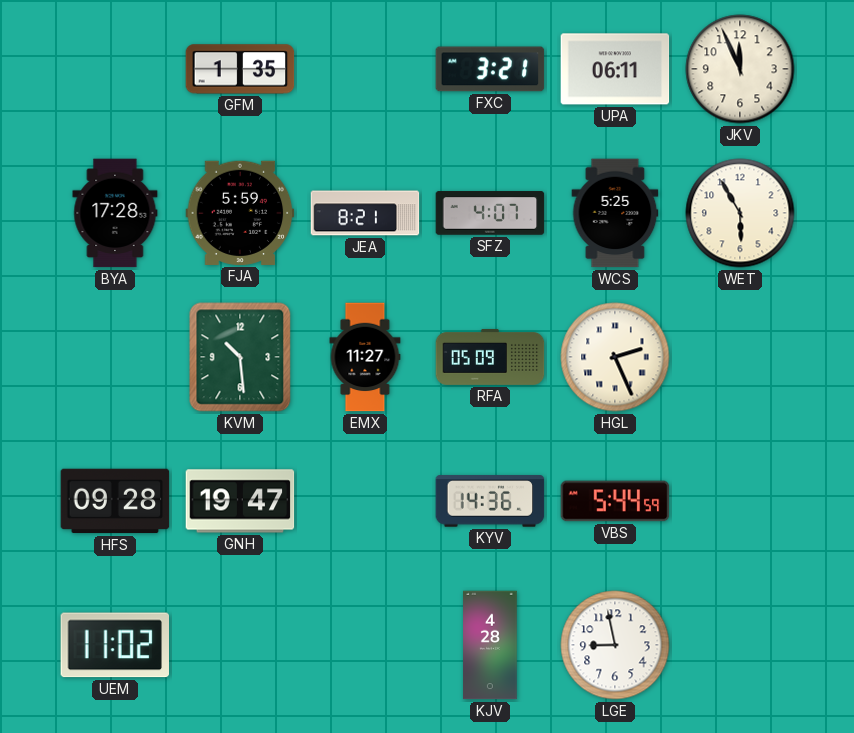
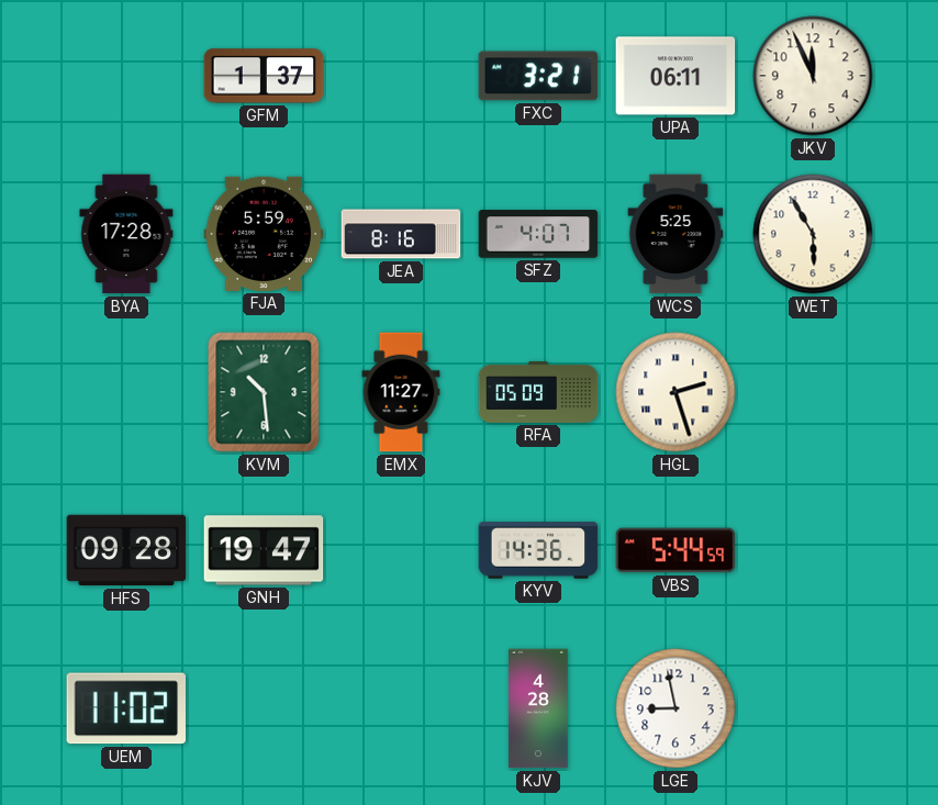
GFM: 1:35 -> 1:37
JEA: 8:21 -> 8:16
HGL: 2:26 -> 2:27
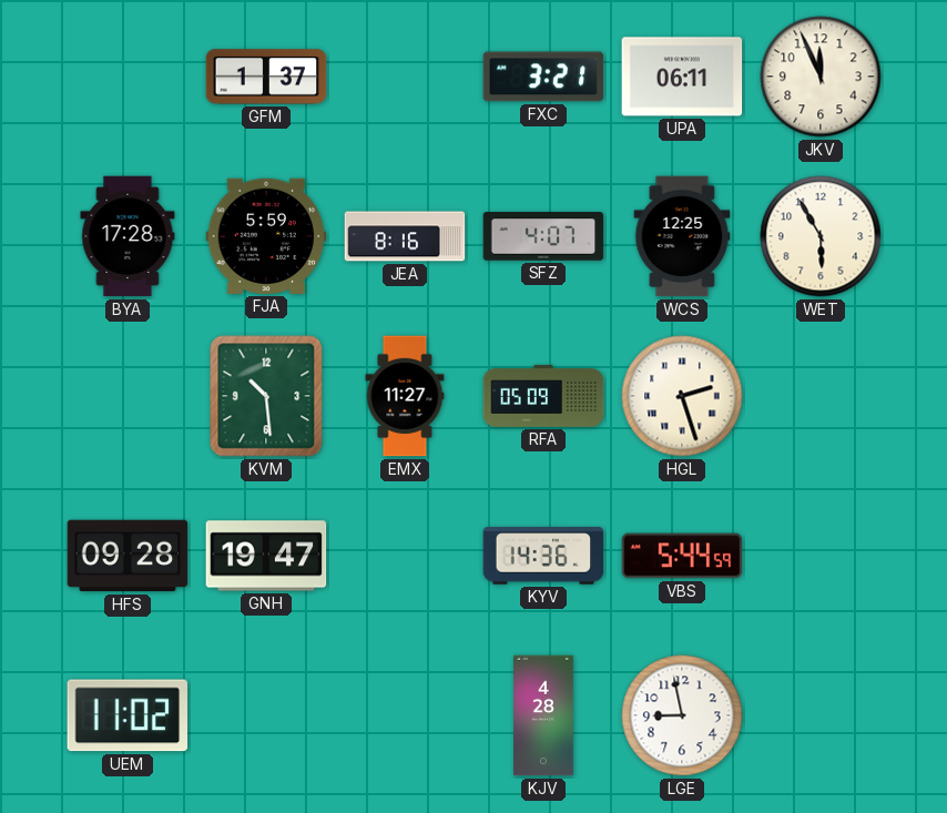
WCS: 5:25 -> 12:25
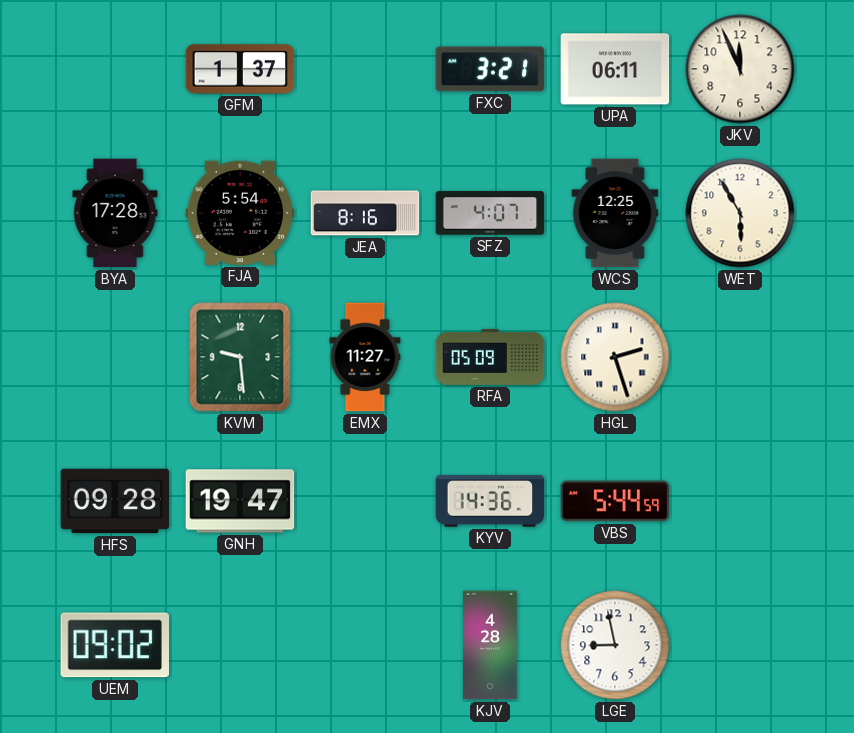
FJA: 5:59 -> 5:54
KVM: 10:29 -> 9:29
UEM: 11:02 -> 09:02
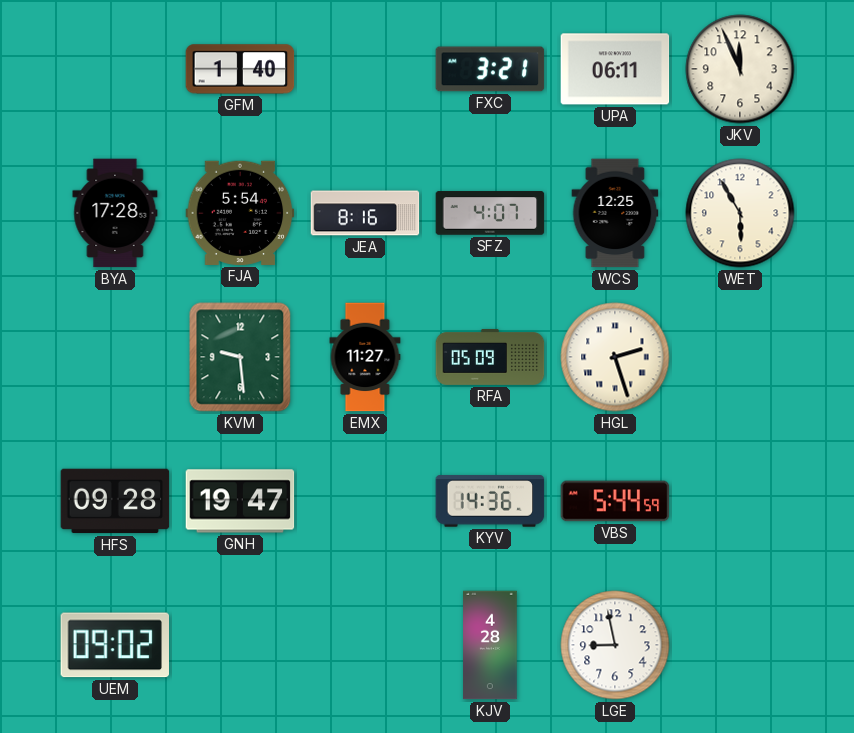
GFM: 1:37 -> 1:40
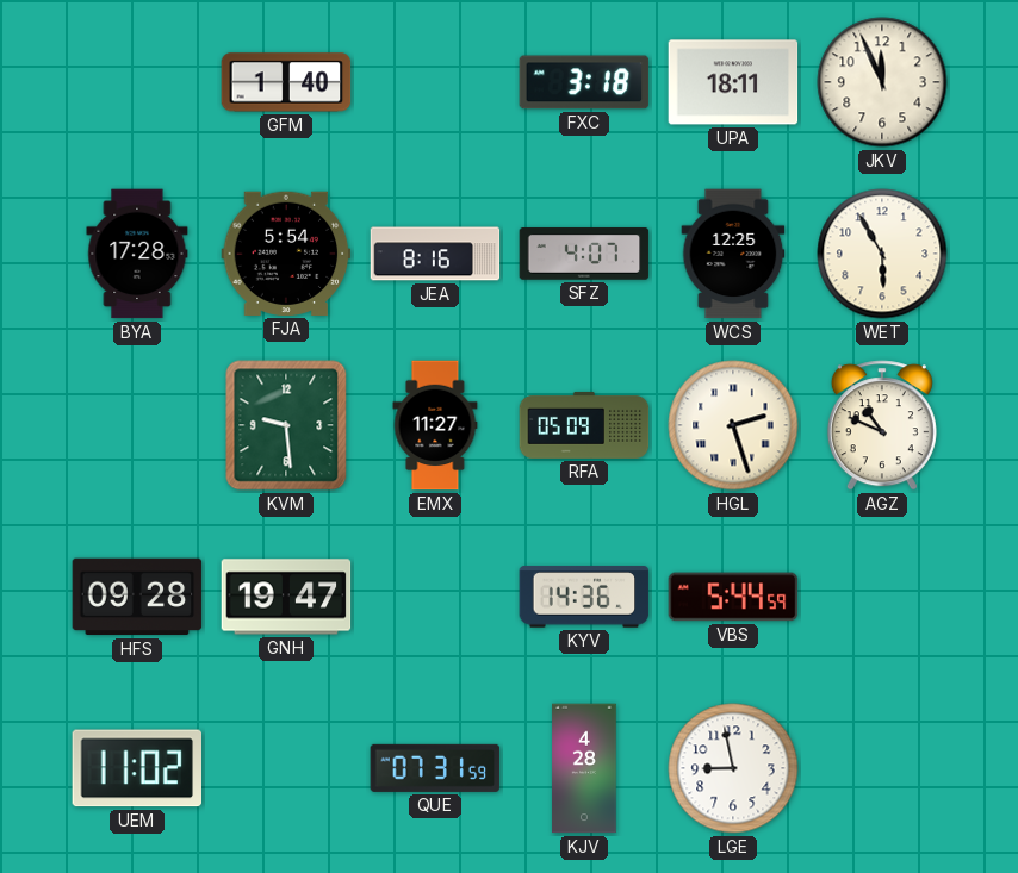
FXC: 3:21 -> 3:18
UPA: 06:11 -> 18:11
AGZ: none -> 10:49
UEM: 09:02 -> 11:02
QUE: none -> 07:31
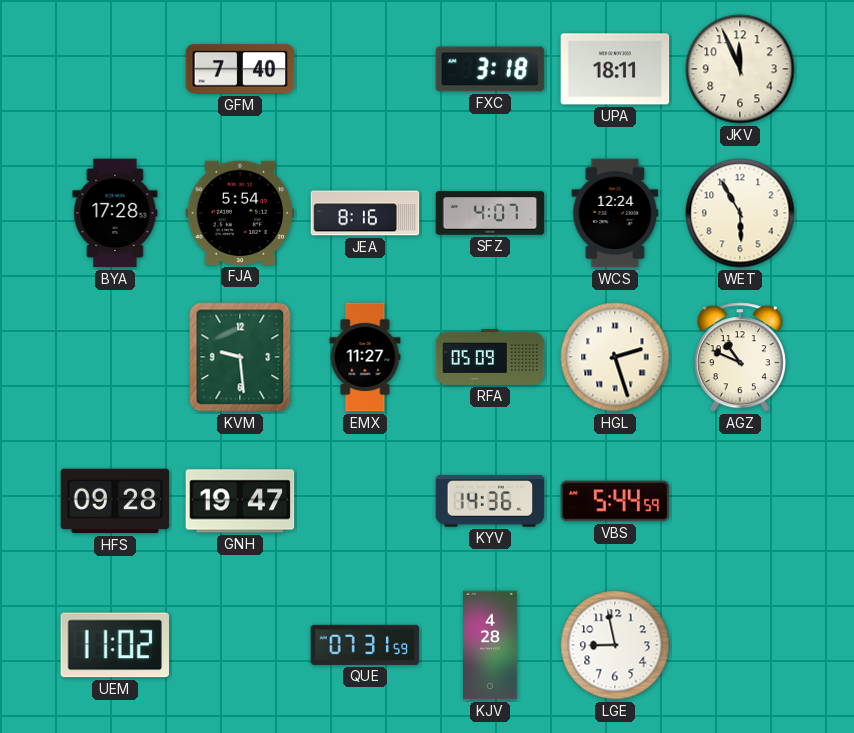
GFM: 1:40 -> 7:40
WCS: 12:25 -> 12:24
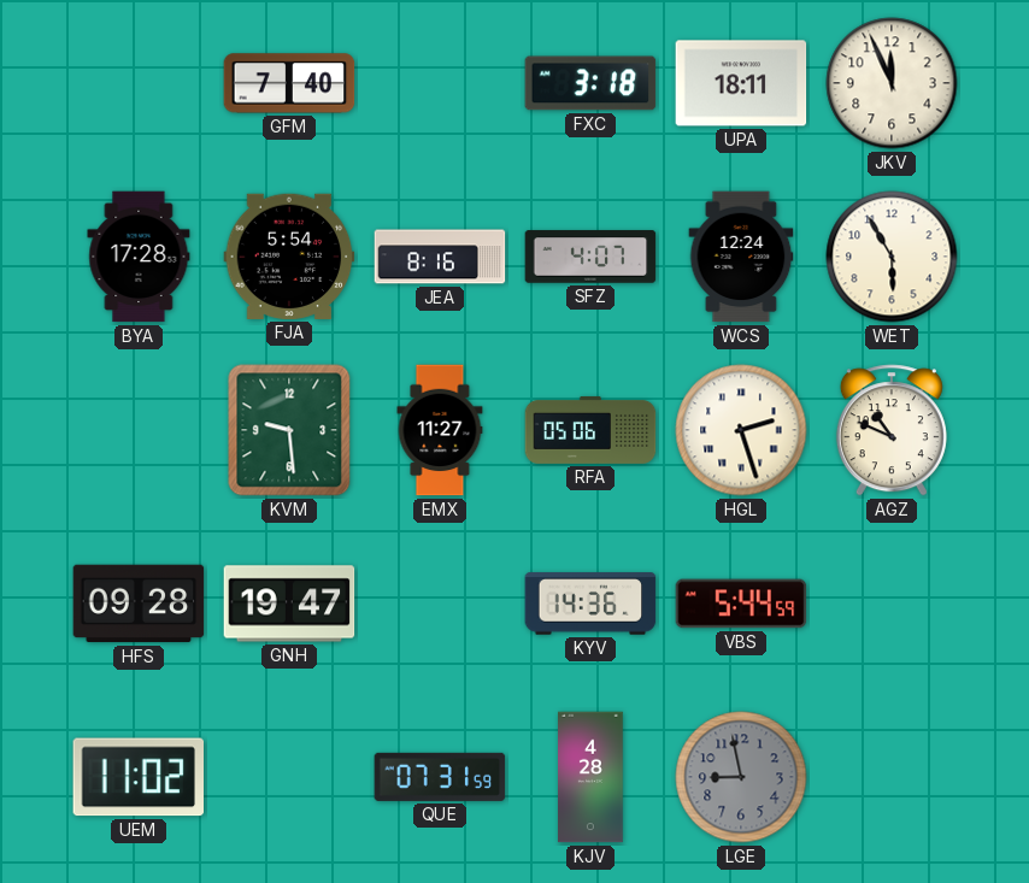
RFA: 05:09 -> 05:06
LGE dial: white -> grey
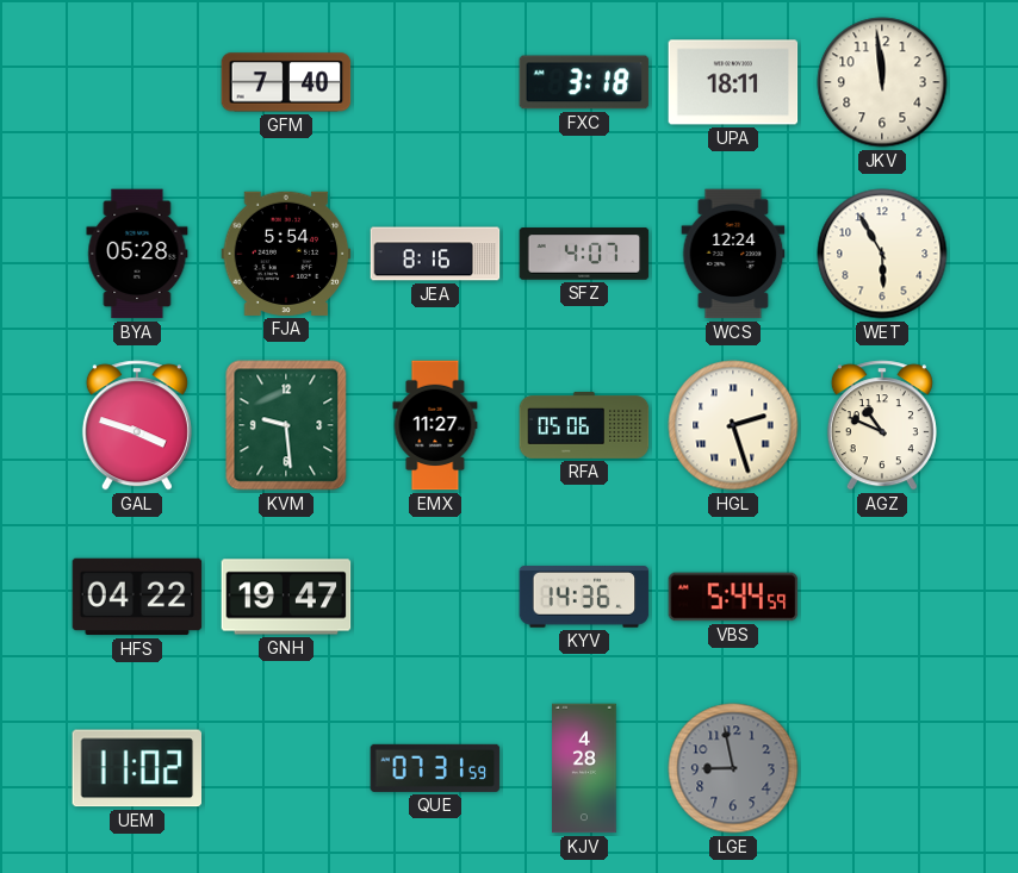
JKV: 11:56 -> 11:59
BYA: 17:28 -> 05:28
GAL: none -> 3:48
HFS: 09:28 -> 04:22
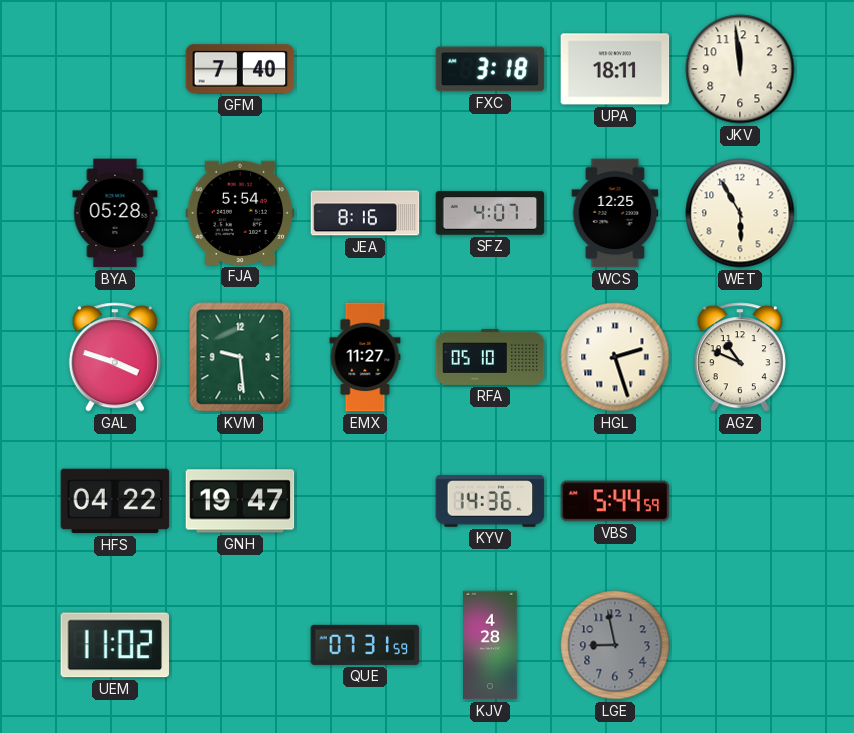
WCS: 12:24 -> 12:25
RFA: 05:06 -> 05:10
